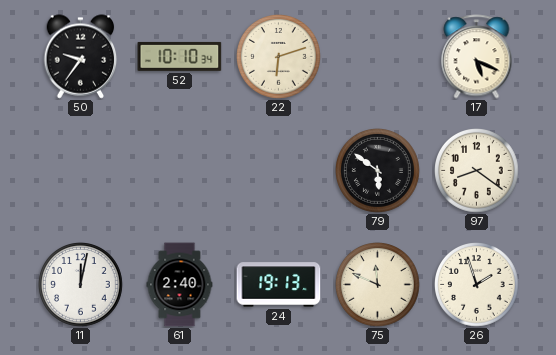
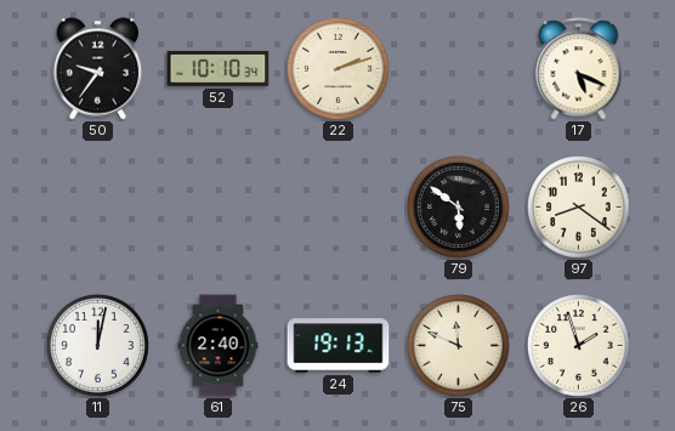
22: 6:12 -> 2:12
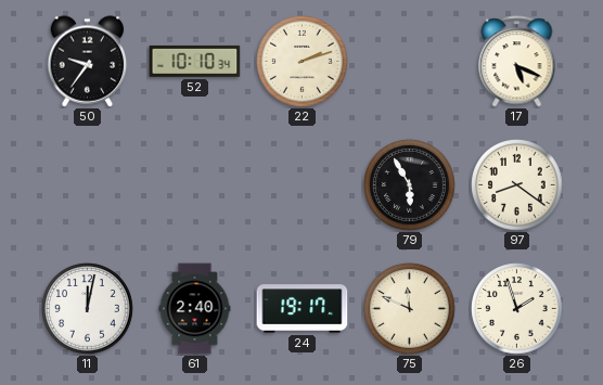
79: 5:51 -> 5:55
24: 19:13 -> 19:17
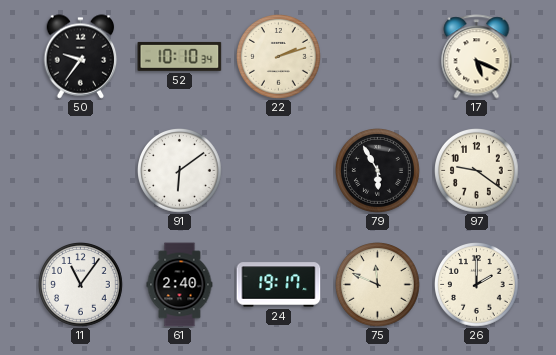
91: none -> 6:09
97: 8:21 -> 9:21
11: 12:02 -> 11:06
26: 1:57 -> 2:00
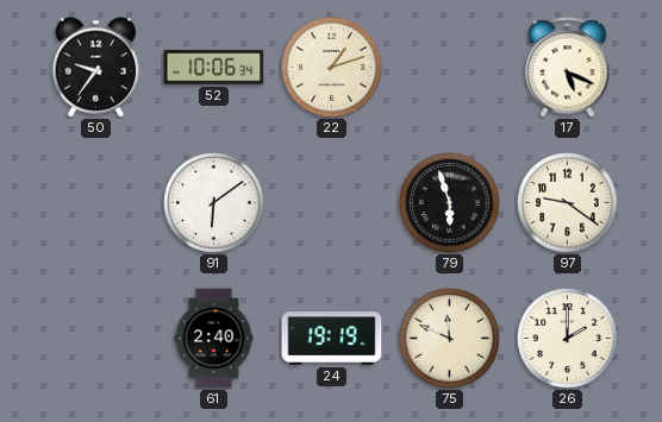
52: 10:10 -> 10:06
22: 2:12 -> 1:12
79: 5:55 -> 5:57
11: 11:06 -> none
24: 19:17 -> 19:19
